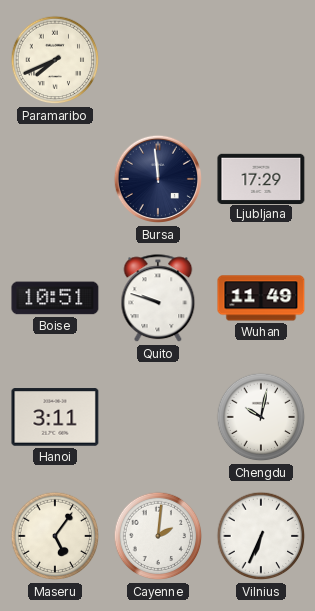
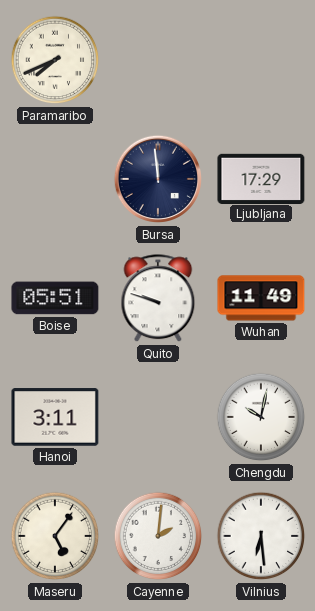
Boise: 10:51 -> 05:51
Vilnius: 6:34 -> 6:29
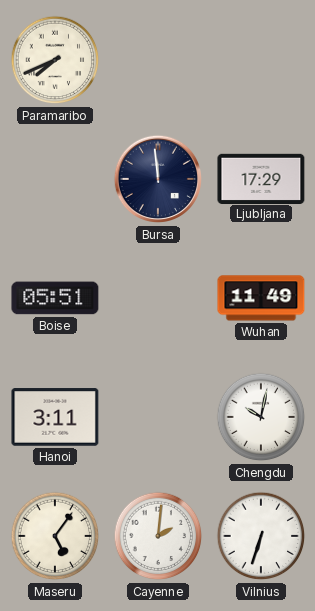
Quito: 9:48 -> none
Vilnius: 6:29 -> 6:33
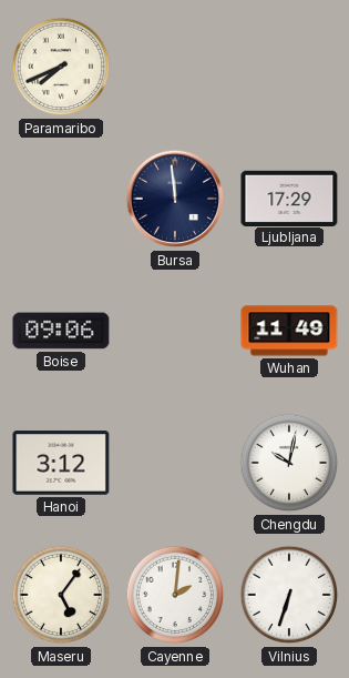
Boise: 05:51 -> 09:06
Hanoi: 3:11 -> 3:12
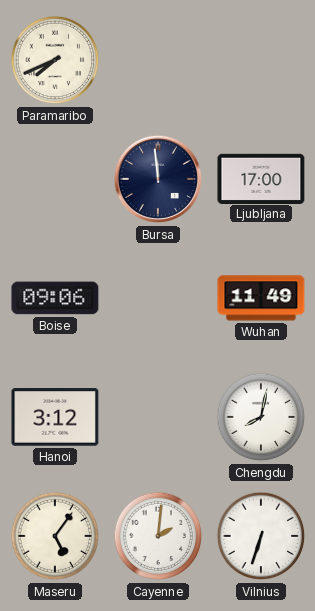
Ljubljana: 17:29 -> 17:00
Chengdu: 10:02 -> 8:02
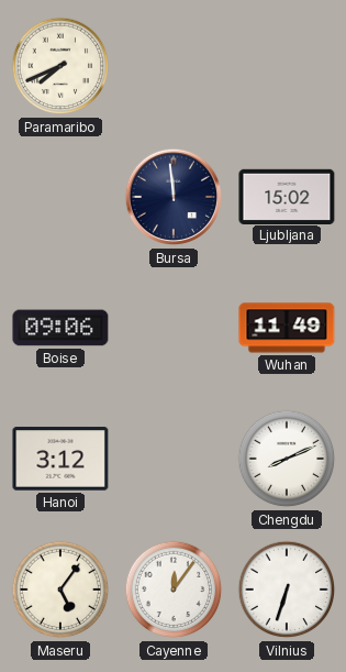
Ljubljana: 17:00 -> 15:02
Chengdu: 8:02 -> 8:11
Cayenne: 2:01 -> 12:06
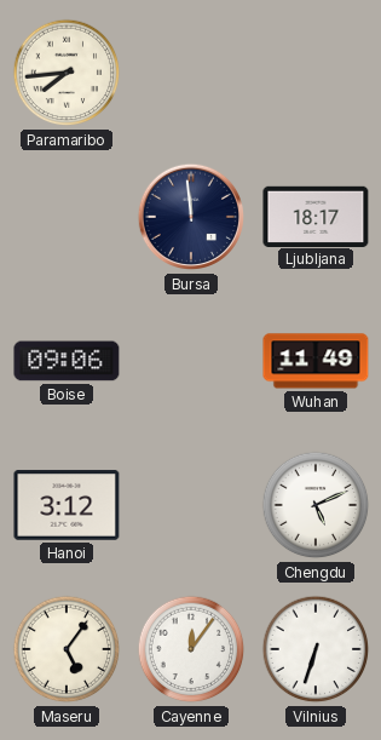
Paramaribo: 7:41 -> 7:44
Ljubljana: 15:02 -> 18:17
Chengdu: 8:11 -> 5:11
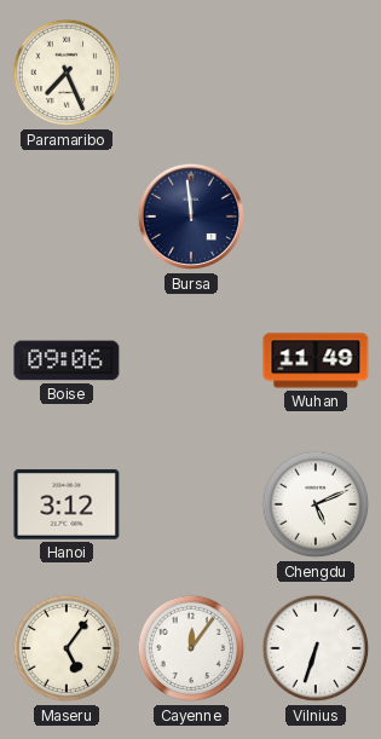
Paramaribo: 7:44 -> 7:26
Ljubljana: 18:17 -> none
